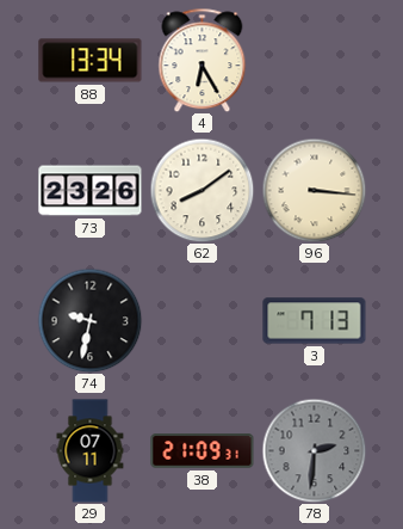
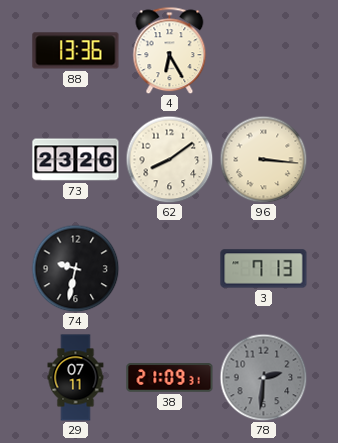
88: 13:34 -> 13:36
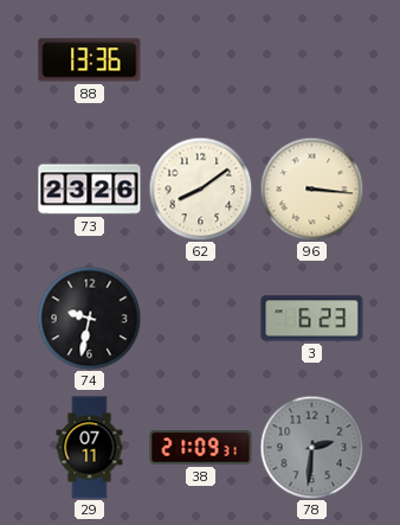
4: 6:25 -> none
3: 7:13 -> 6:23
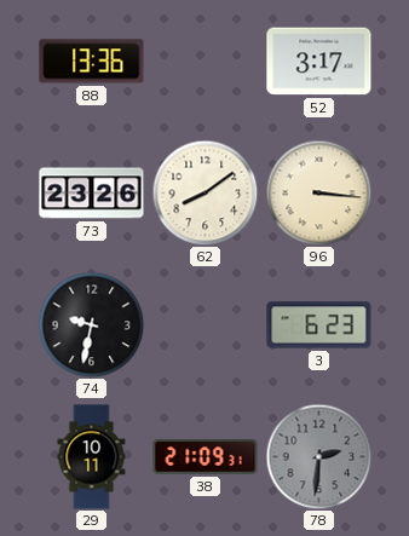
52: none -> 3:17
29: 07:11 -> 10:11
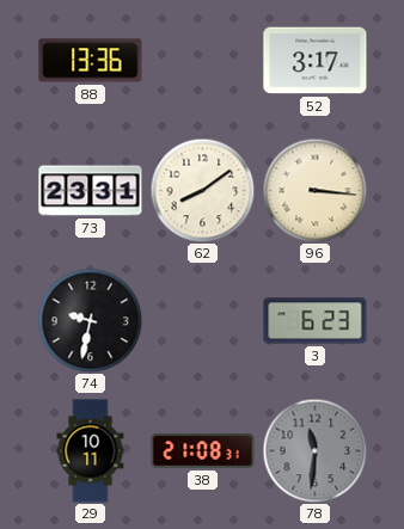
73: 23:26 -> 23:31
38: 21:09 -> 21:08
78: 2:31 -> 11:31
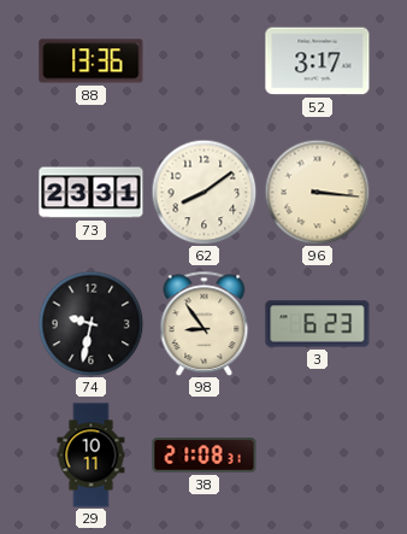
98: none -> 8:54
78: 11:31 -> none
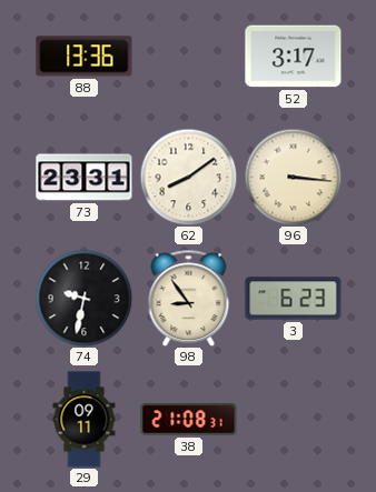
29: 10:11 -> 09:11
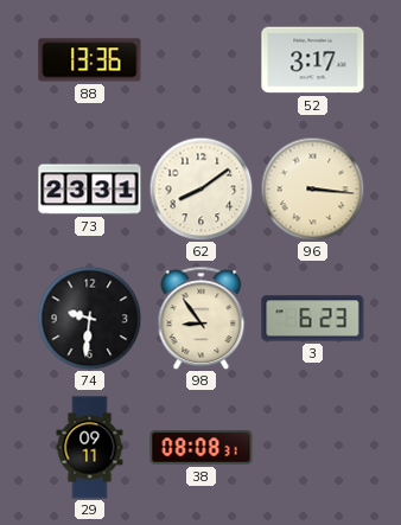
74: 9:32 -> 9:31
38: 21:08 -> 08:08
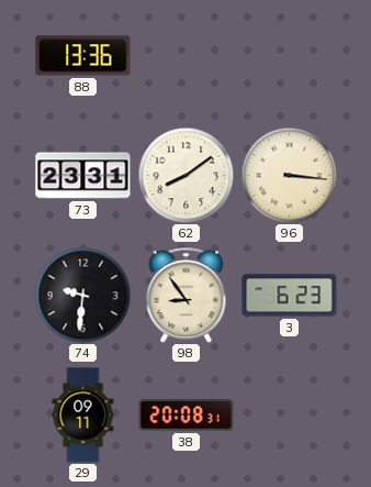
52: 3:17 -> none
38: 08:08 -> 20:08
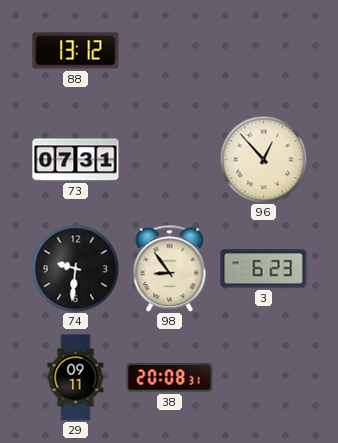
88: 13:36 -> 13:12
73: 23:31 -> 07:31
62: 8:09 -> none
96: 3:16 -> 12:53
